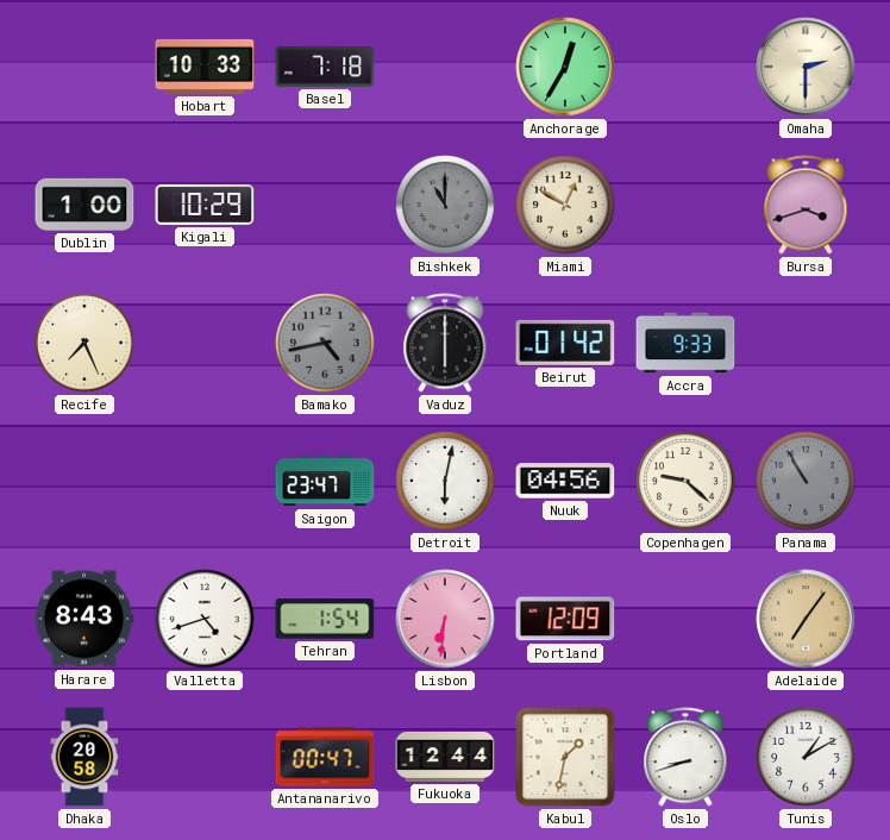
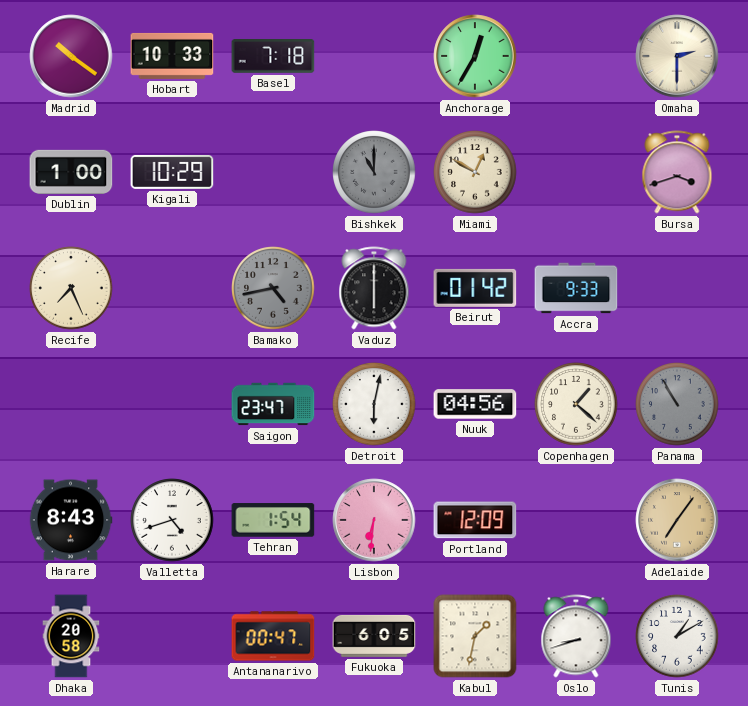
Madrid: none -> 10:21
Copenhagen: 9:22 -> 1:22
Fukuoka: 12:44 -> 6:05
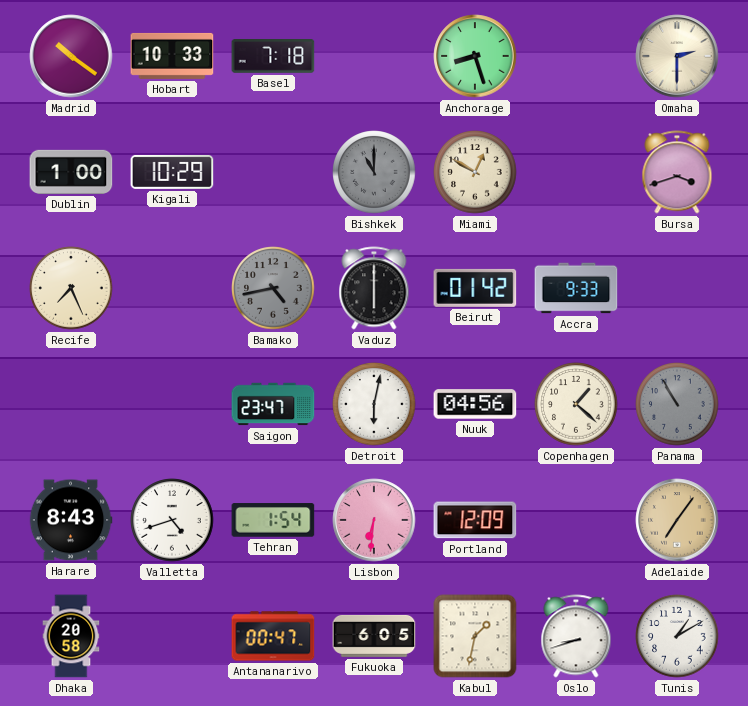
Anchorage: 12:35 -> 8:27
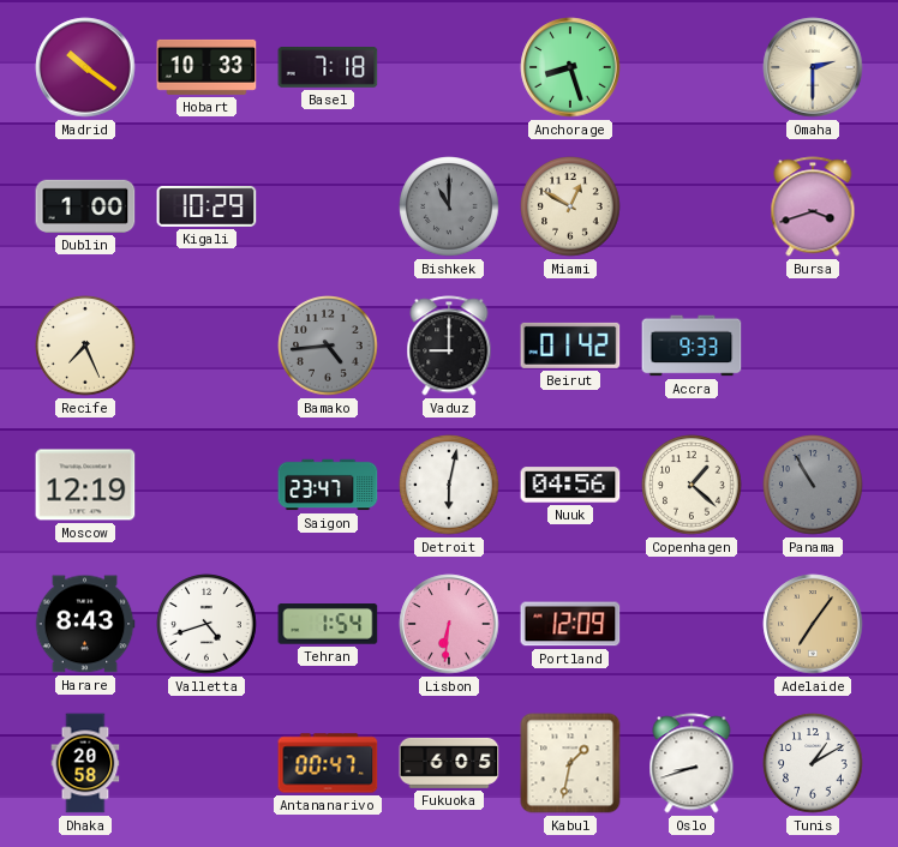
Bamako: 4:43 -> 4:44
Vaduz: 6:00 -> 9:00
Moscow: none -> 12:19
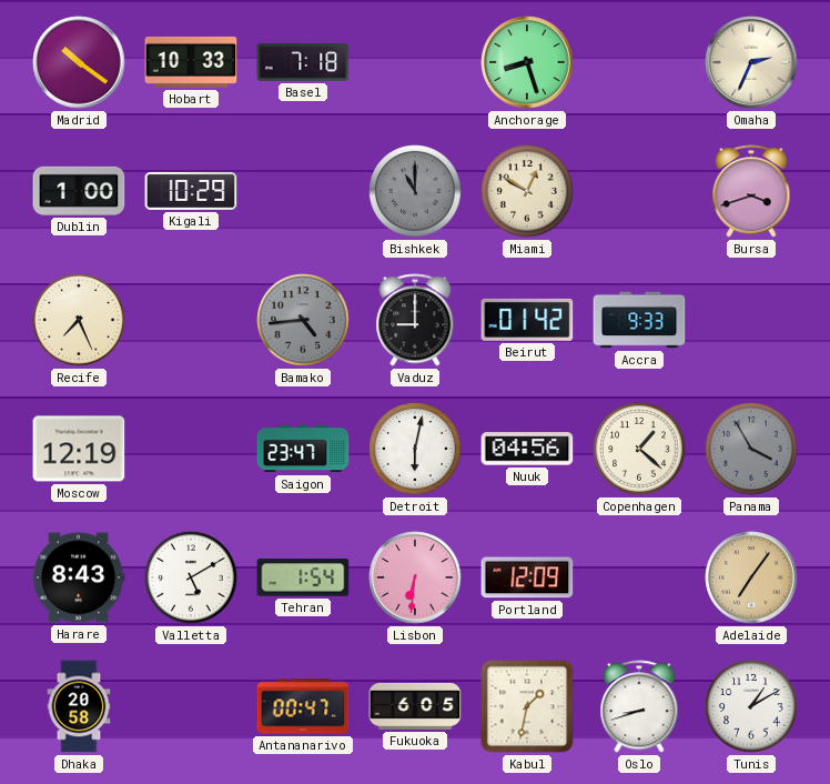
Omaha: 2:30 -> 2:34
Panama: 10:55 -> 3:55
Valletta: 4:42 -> 5:10
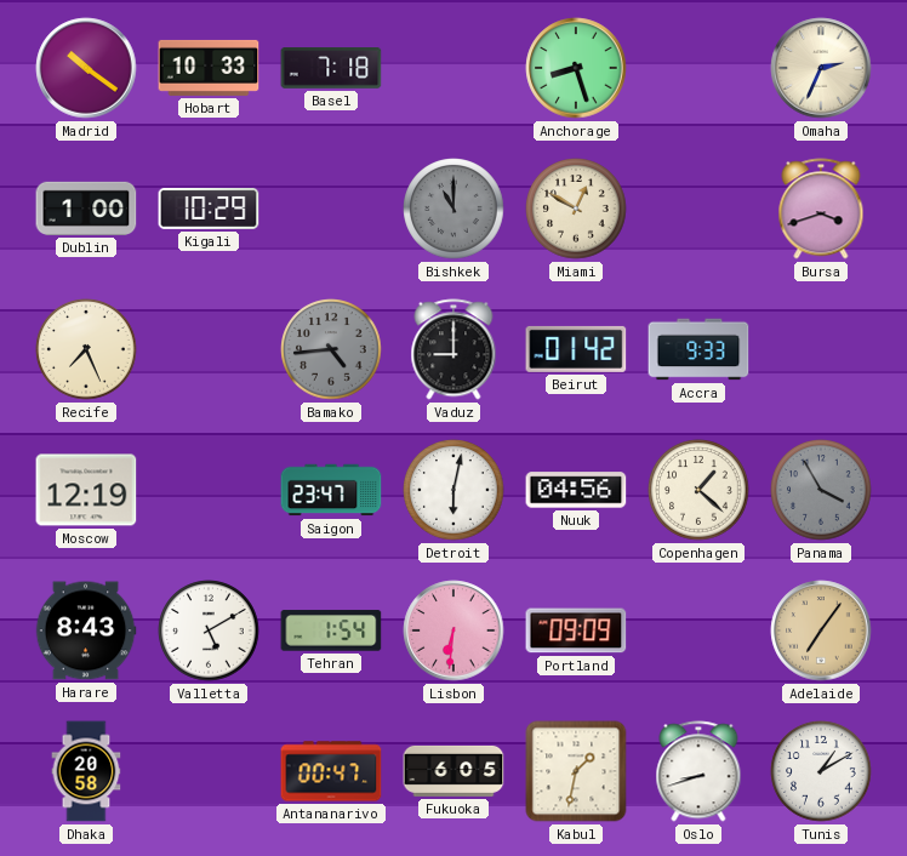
Portland: 12:09 -> 09:09
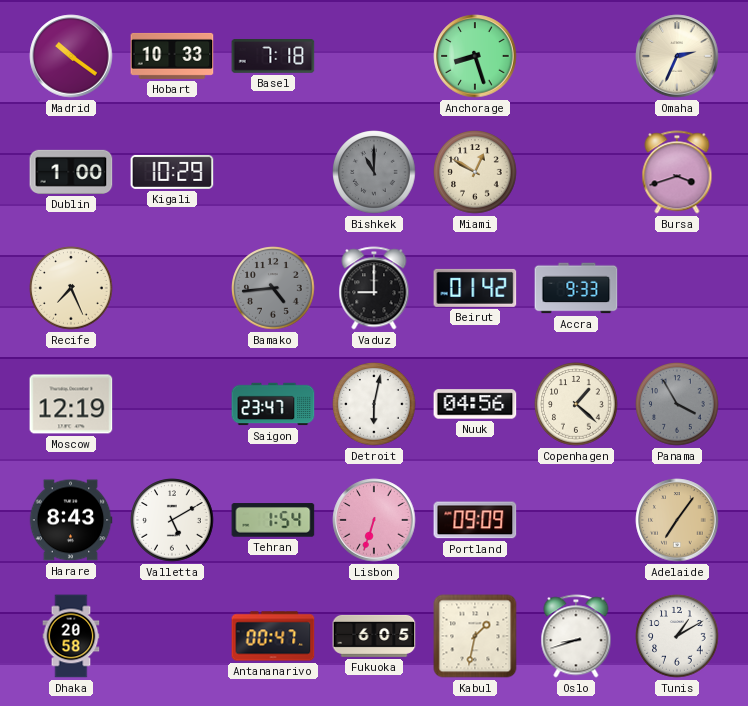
Lisbon: 6:31 -> 6:33
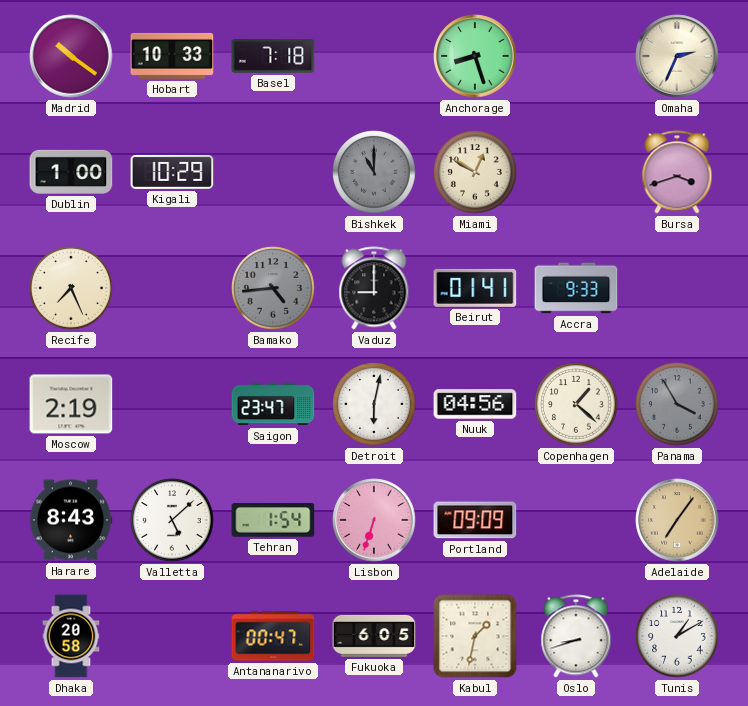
Beirut: 01:42 -> 01:41
Moscow: 12:19 -> 2:19
Valletta: 5:10 -> 5:08
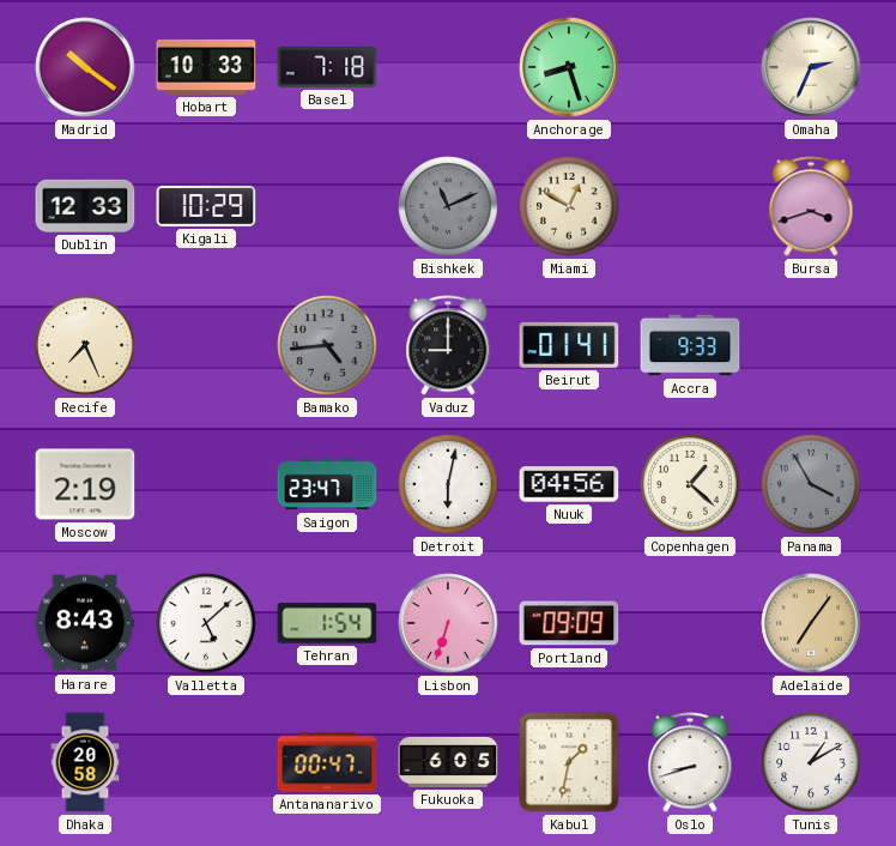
Dublin: 1:00 -> 12:33
Bishkek: 11:00 -> 11:11
